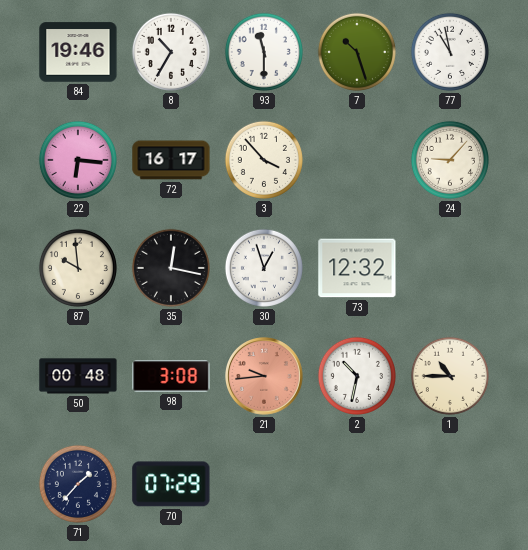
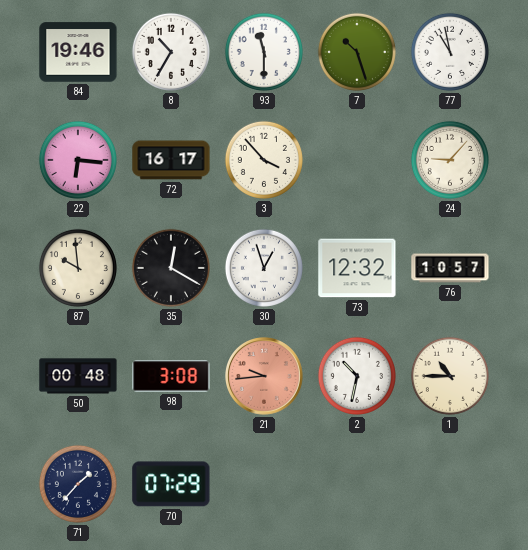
35: 12:17 -> 12:20
76: none -> 10:57
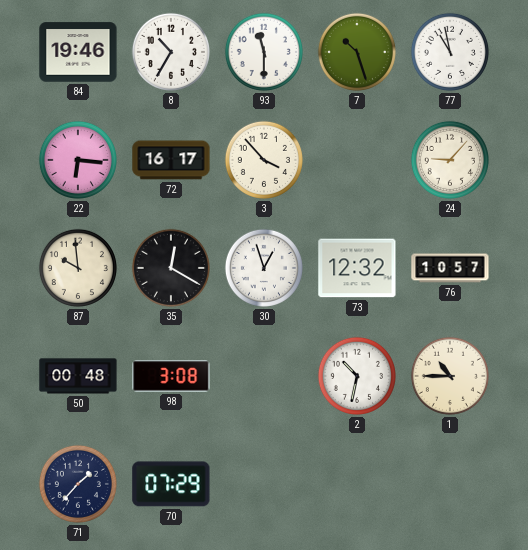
21: 9:44 -> none
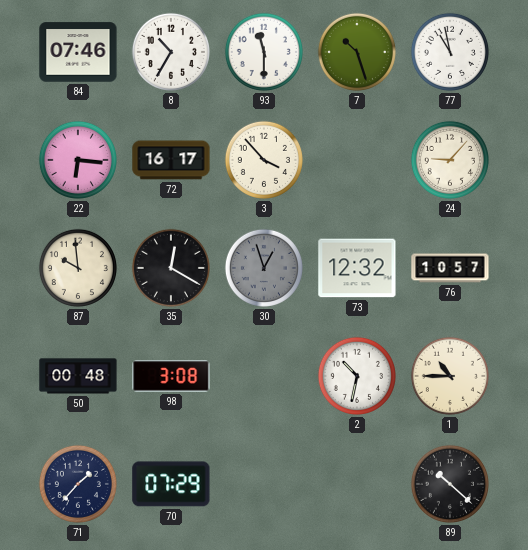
84: 19:46 -> 07:46
30 dial: white -> grey
89: none -> 10:22
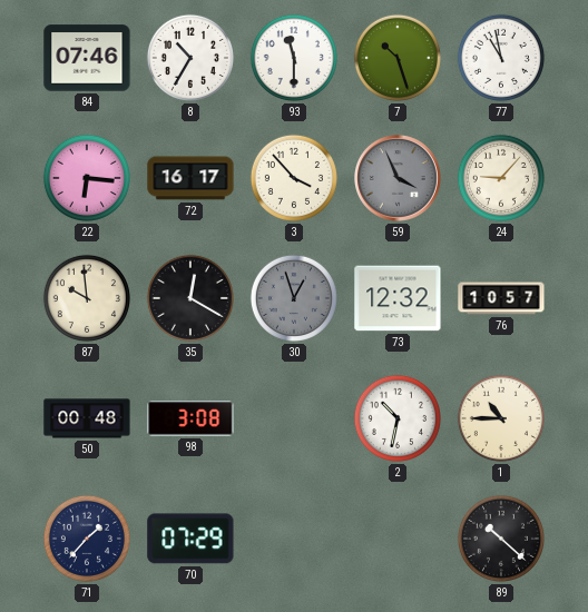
59: none -> 3:56
